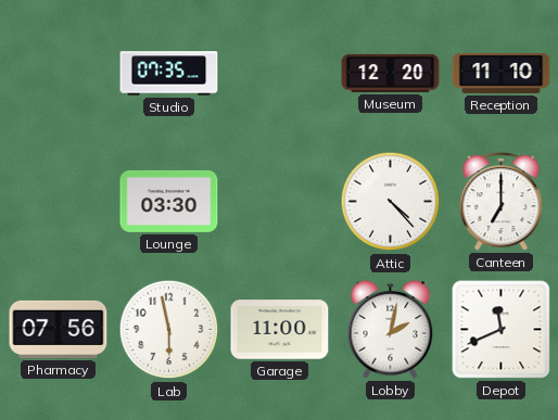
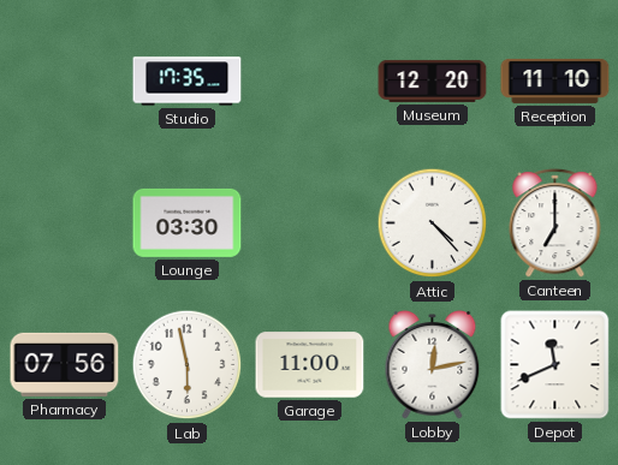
Studio: 07:35 -> 17:35
Lobby: 2:02 -> 12:13
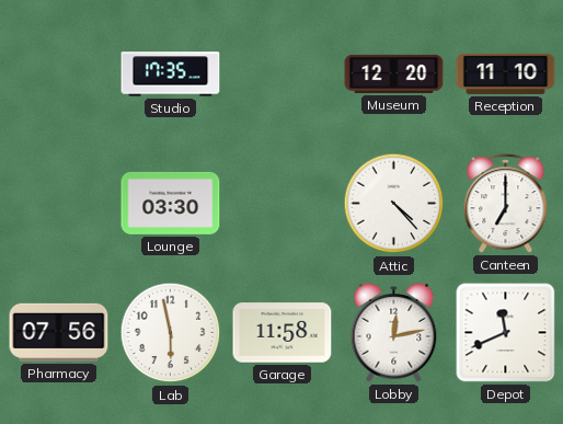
Garage: 11:00 -> 11:58
